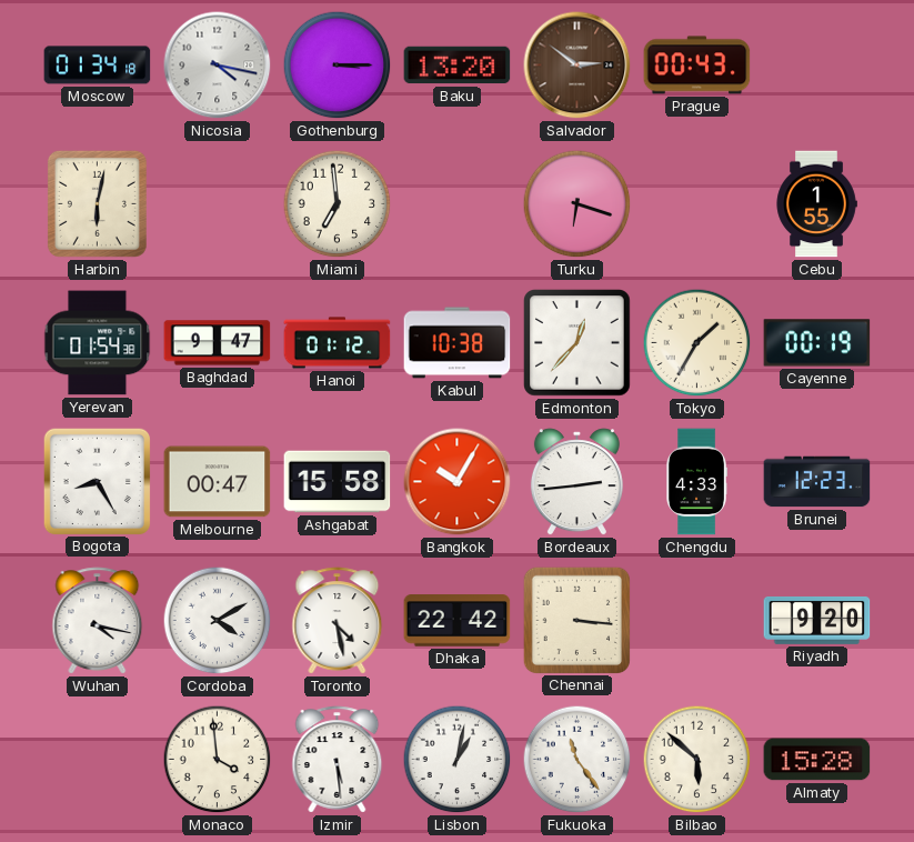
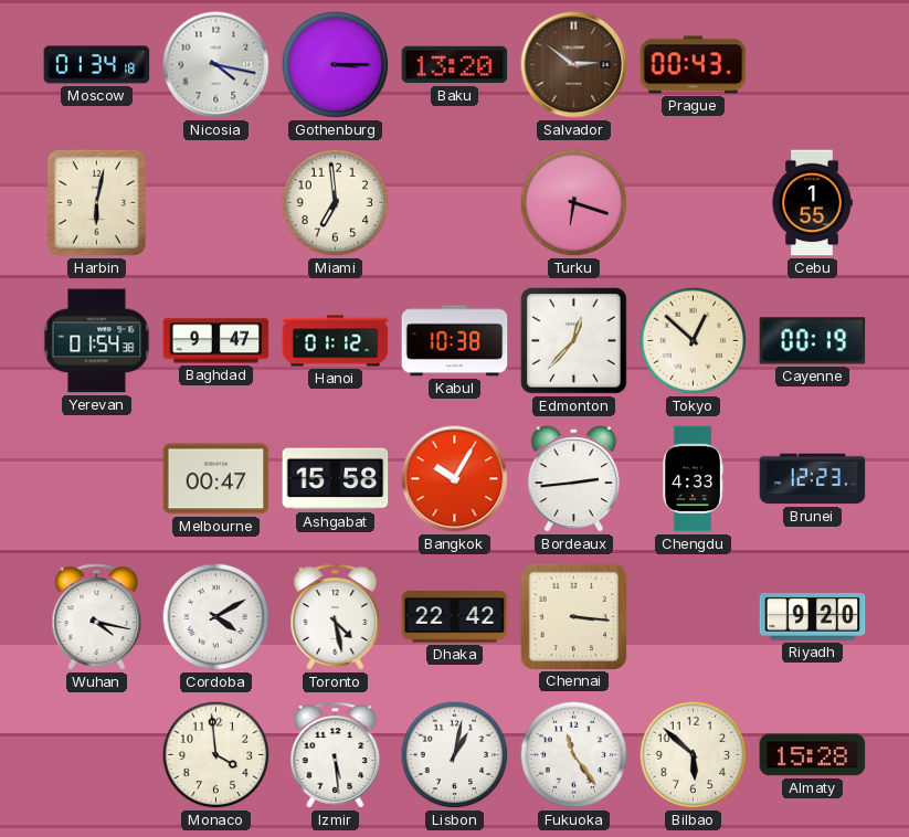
Tokyo: 1:35 -> 12:52
Bogota: 8:25 -> none
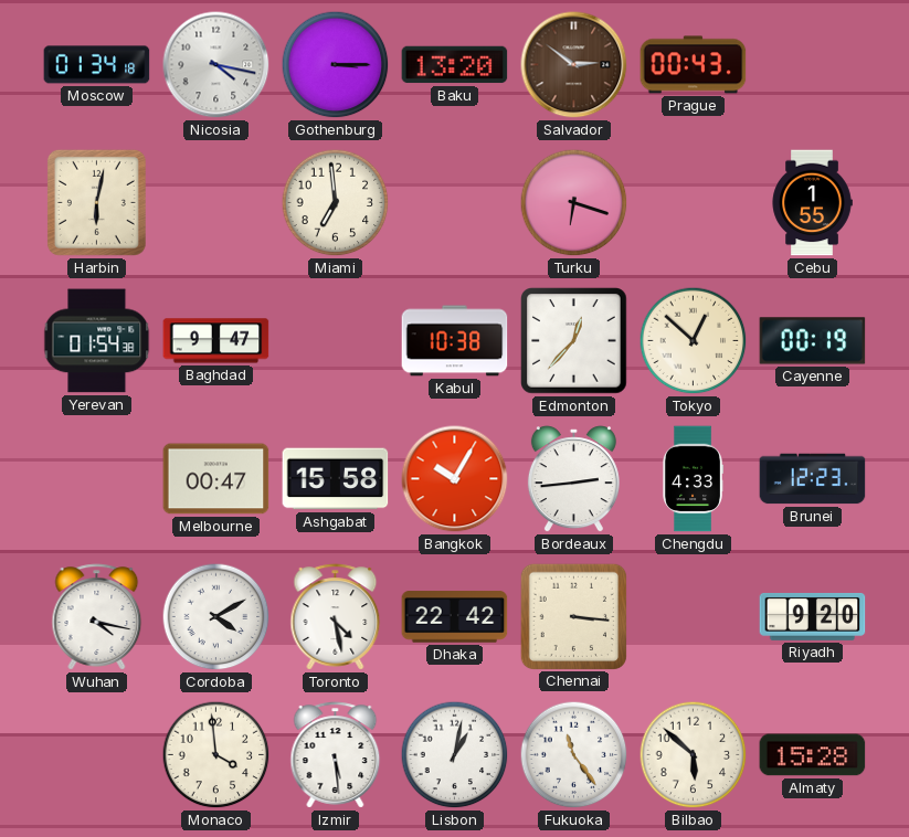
Hanoi: 01:12 -> none
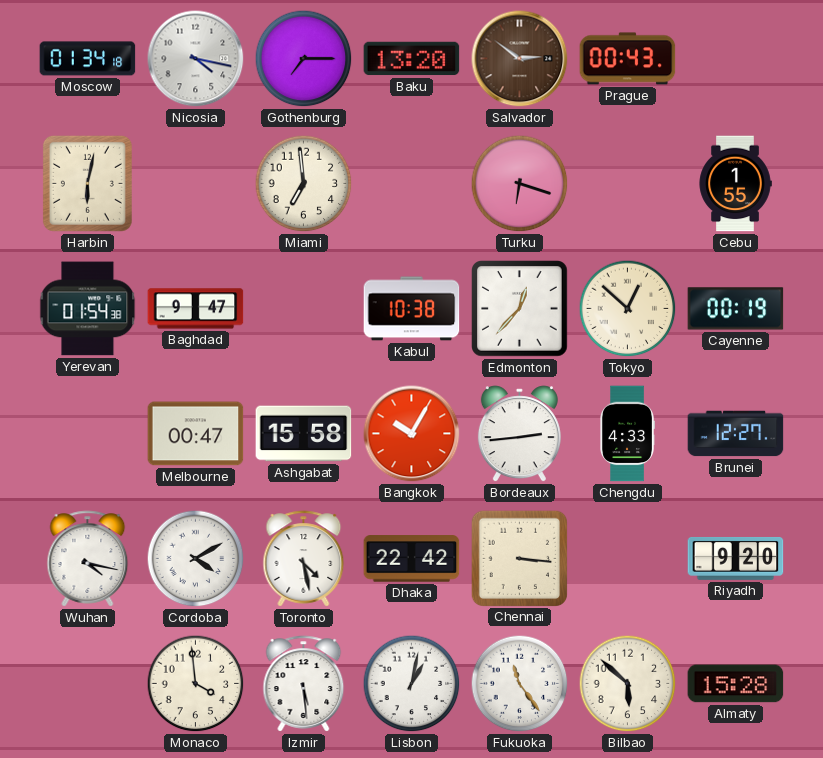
Gothenburg: 3:15 -> 7:15
Brunei: 12:23 -> 12:27
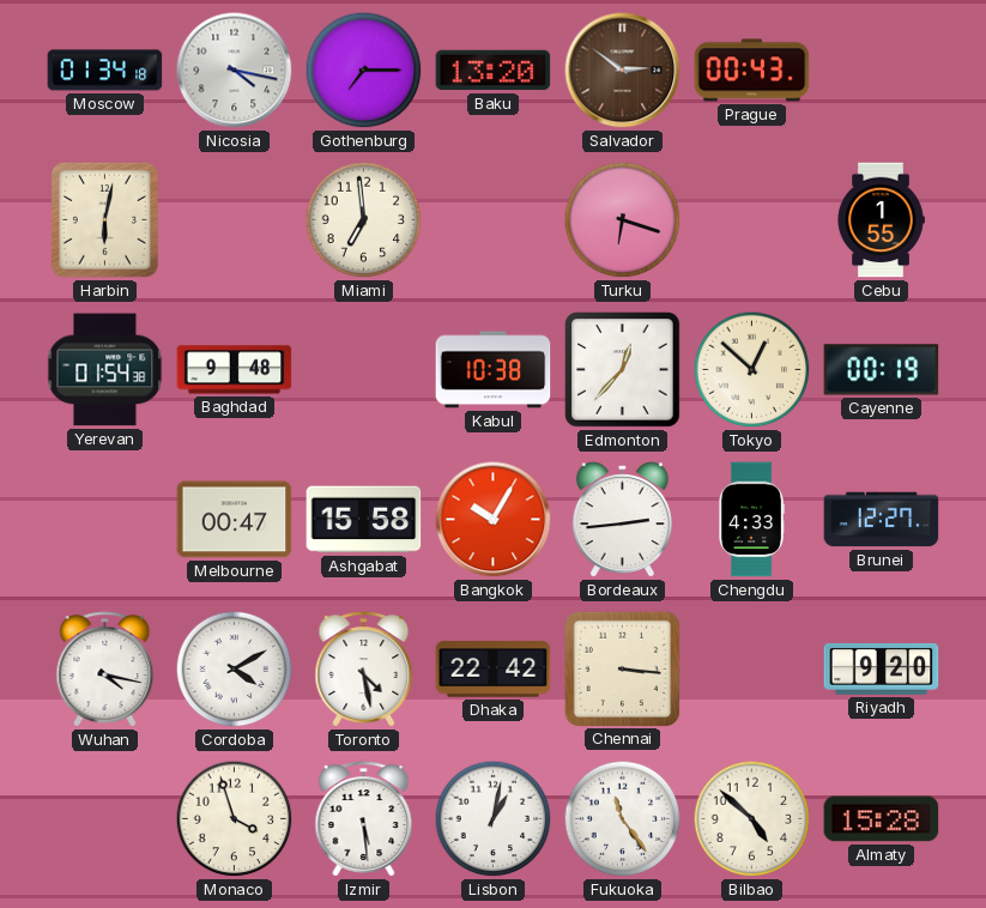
Baghdad: 9:47 -> 9:48
Monaco: 3:59 -> 3:57
Bilbao: 5:52 -> 4:52
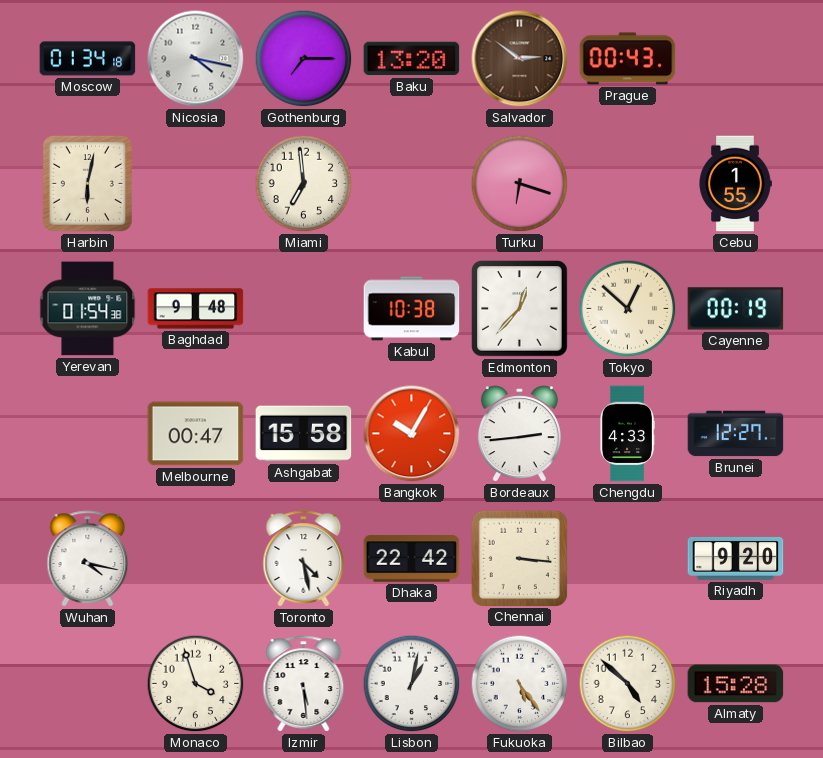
Cordoba: 4:10 -> none
Fukuoka: 11:24 -> 5:24
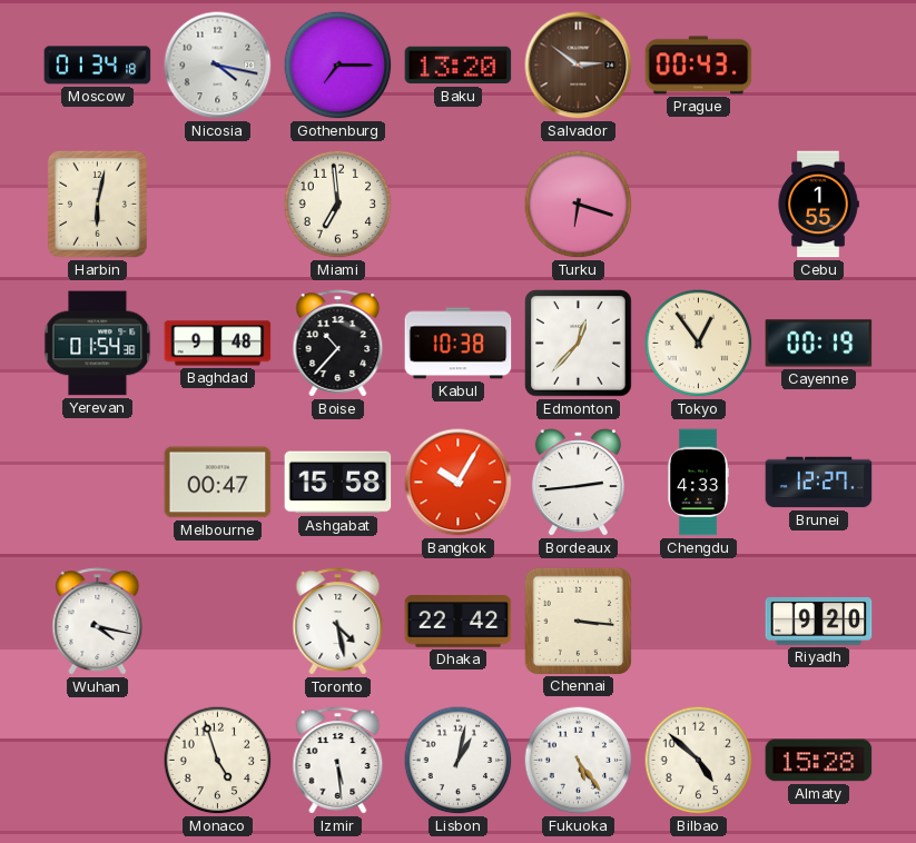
Boise: none -> 10:37
Tokyo: 12:52 -> 12:54
Monaco: 3:57 -> 4:57
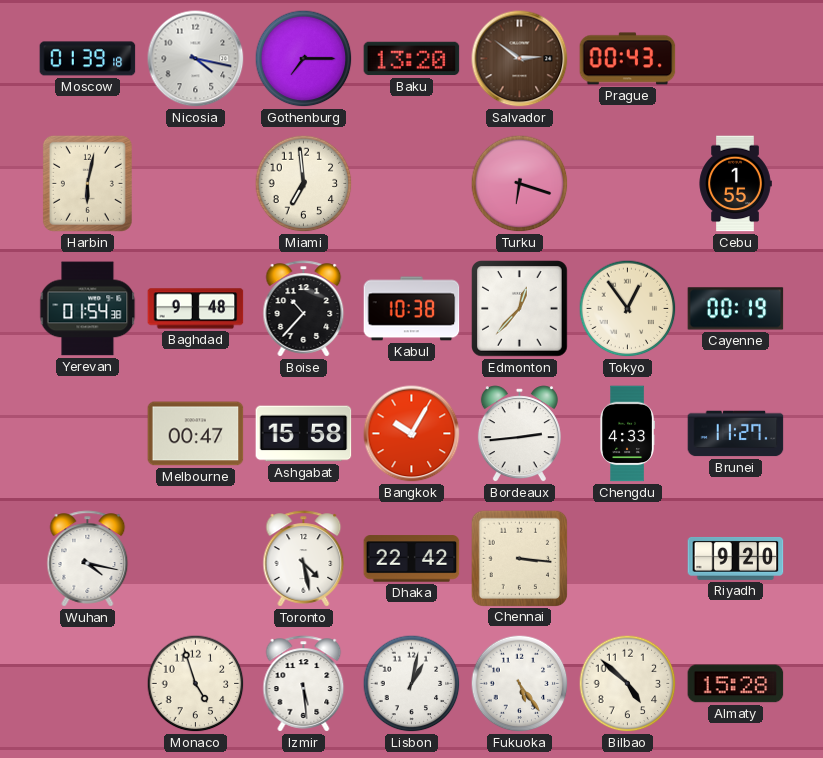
Moscow: 01:34 -> 01:39
Brunei: 12:27 -> 11:27
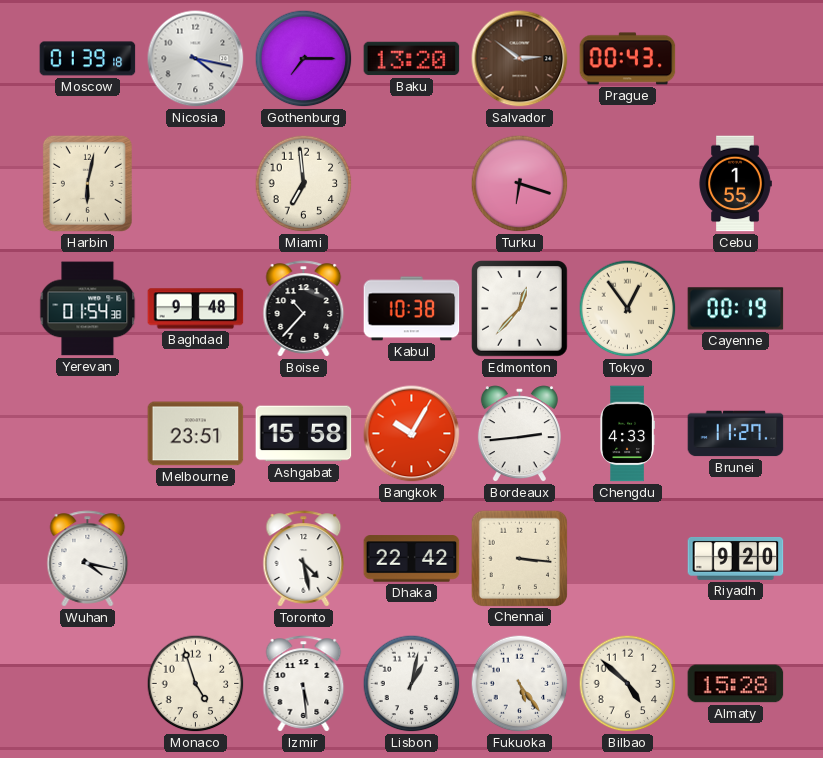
Melbourne: 00:47 -> 23:51
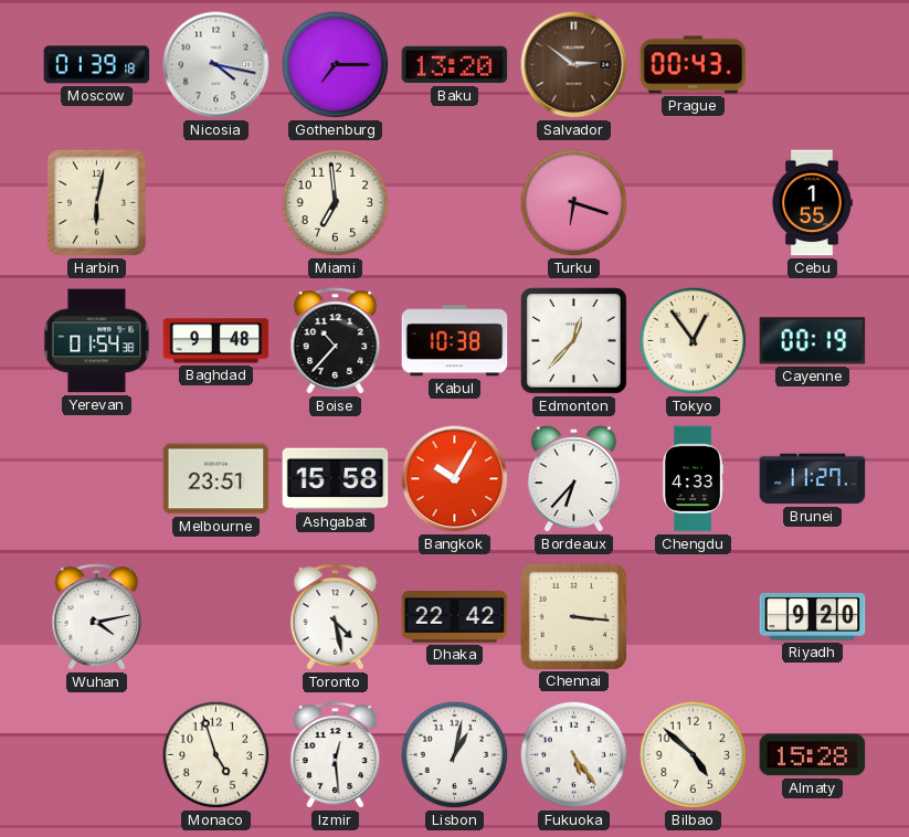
Bordeaux: 2:44 -> 6:37
Wuhan: 4:17 -> 4:13
Izmir: 5:29 -> 12:29
